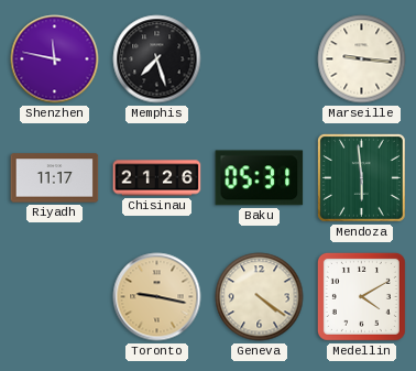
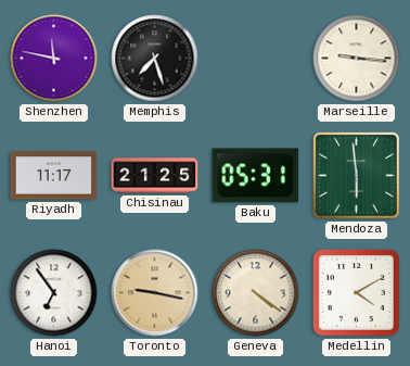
Chisinau: 21:26 -> 21:25
Hanoi: none -> 6:54
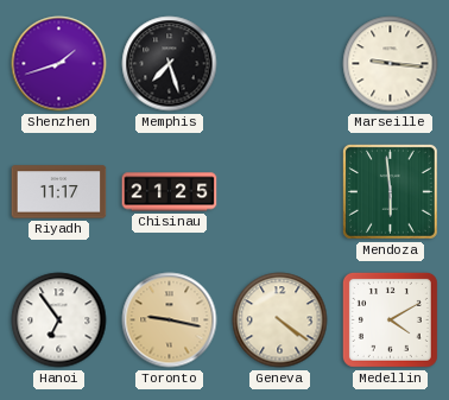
Shenzhen: 11:47 -> 1:42
Baku: 05:31 -> none
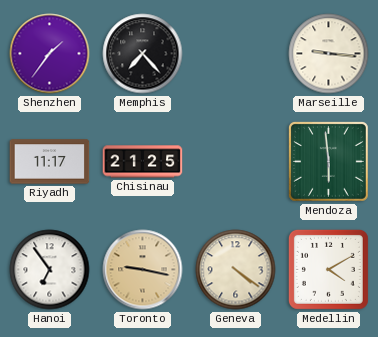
Shenzhen: 1:42 -> 1:36
Memphis: 7:27 -> 7:23
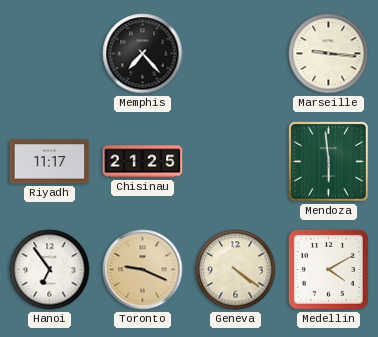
Shenzhen: 1:36 -> none
Toronto: 9:17 -> 9:19
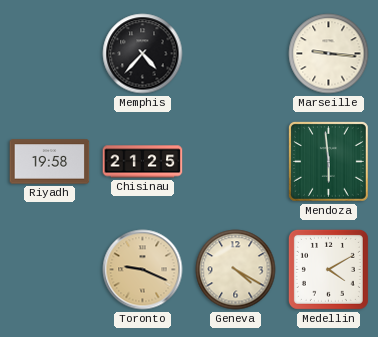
Memphis: 7:23 -> 4:37
Riyadh: 11:17 -> 19:58
Hanoi: 6:54 -> none
Geneva: 4:21 -> 4:20
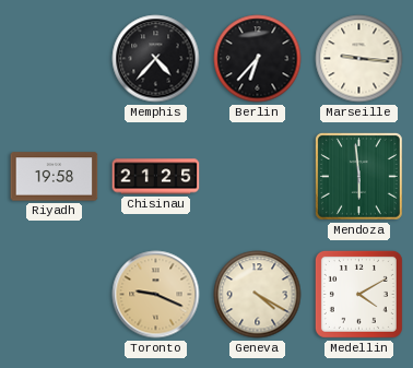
Berlin: none -> 6:37
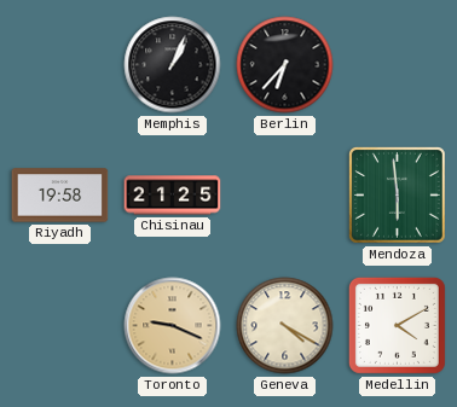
Memphis: 4:37 -> 1:04
Marseille: 9:16 -> none
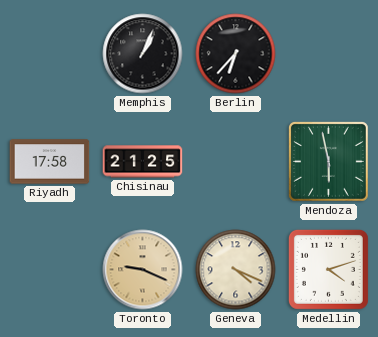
Riyadh: 19:58 -> 17:58
Mendoza: 5:59 -> 5:58
Geneva: 4:20 -> 4:19
Medellin: 4:10 -> 4:12
